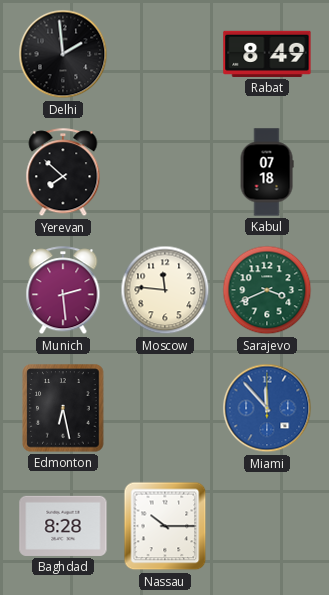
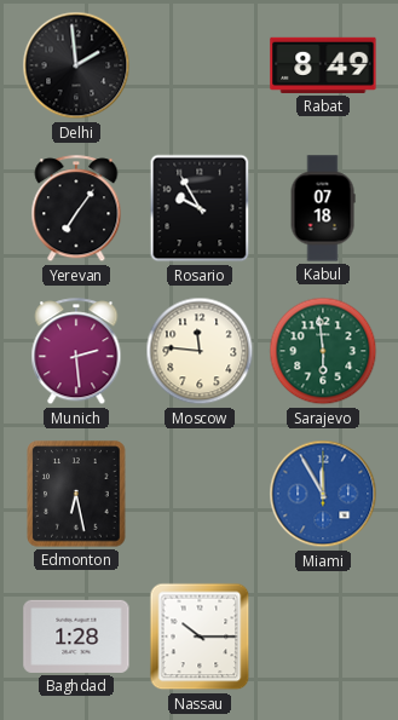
Yerevan: 7:52 -> 7:06
Rosario: none -> 9:55
Sarajevo: 3:41 -> 5:59
Miami: 11:53 -> 11:55
Baghdad: 8:28 -> 1:28
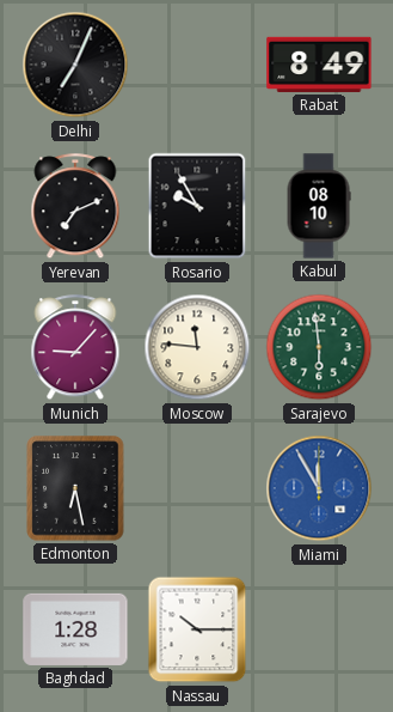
Delhi: 1:59 -> 7:04
Yerevan: 7:06 -> 7:11
Kabul: 07:18 -> 08:10
Munich: 2:29 -> 9:07
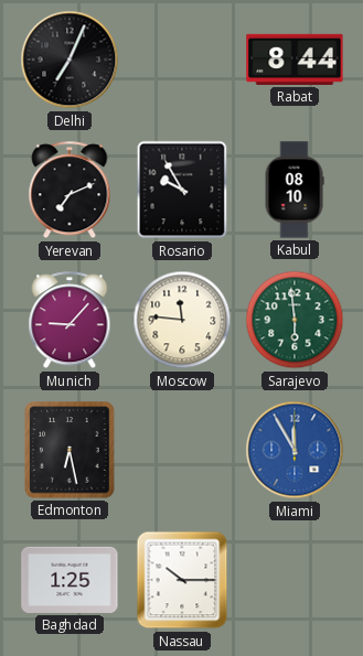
Rabat: 8:49 -> 8:44
Baghdad: 1:28 -> 1:25
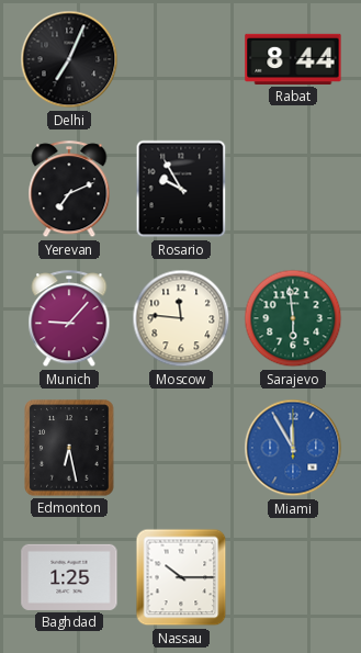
Kabul: 08:10 -> none
